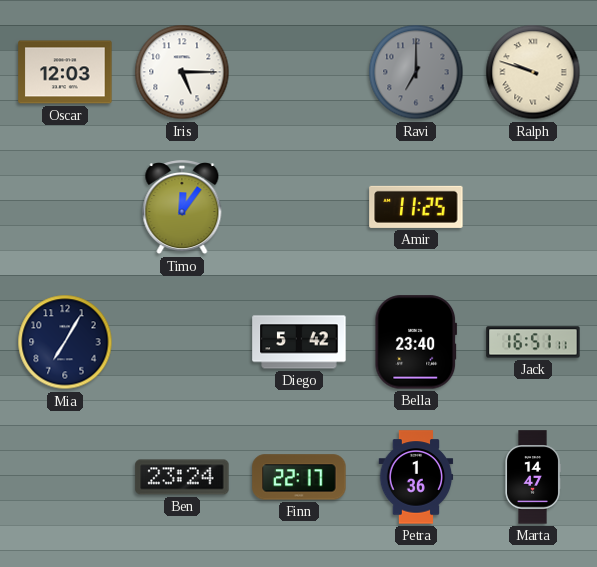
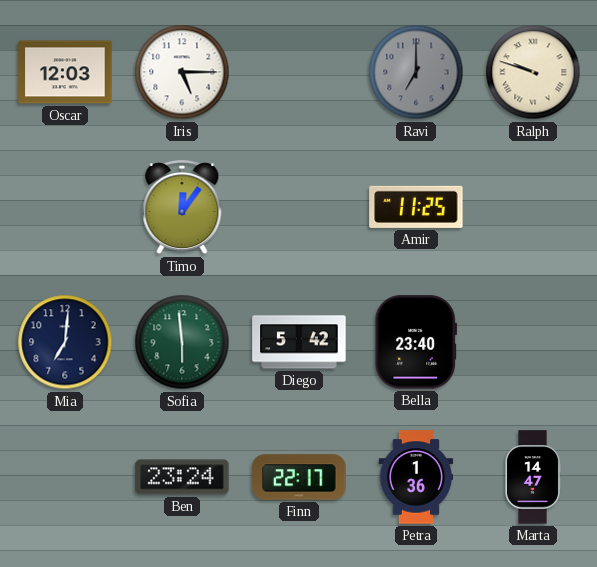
Mia: 7:05 -> 7:01
Sofia: none -> 5:59
Jack: 16:51 -> none
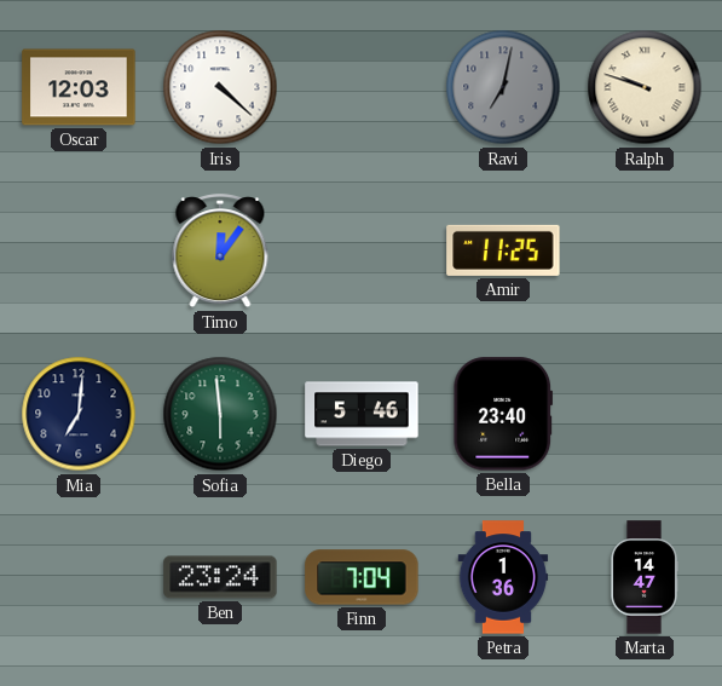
Iris: 5:15 -> 4:22
Ravi: 7:00 -> 7:02
Diego: 5:42 -> 5:46
Finn: 22:17 -> 7:04
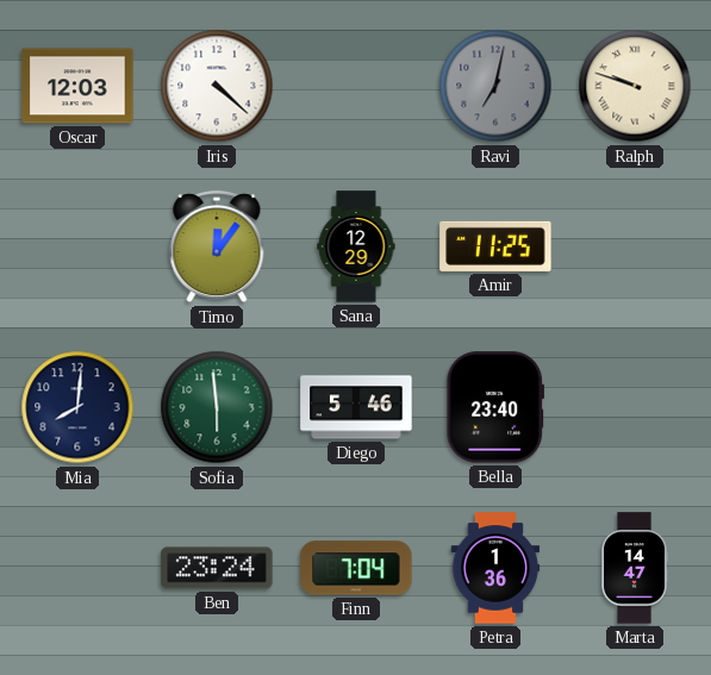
Sana: none -> 12:29
Mia: 7:01 -> 8:01
